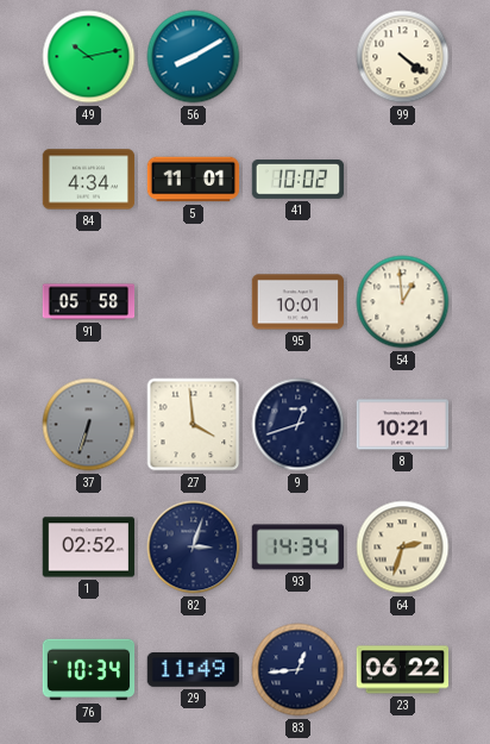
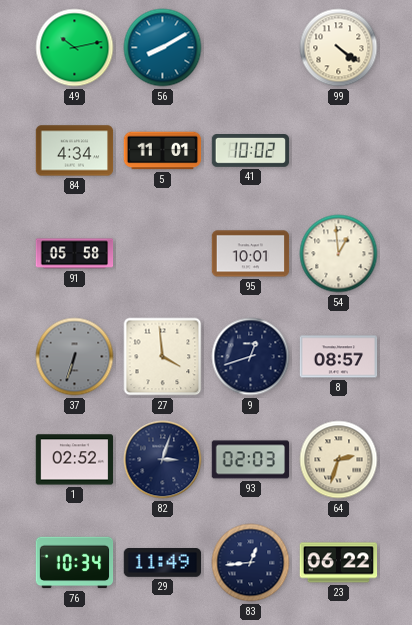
8: 10:21 -> 08:57
93: 14:34 -> 02:03
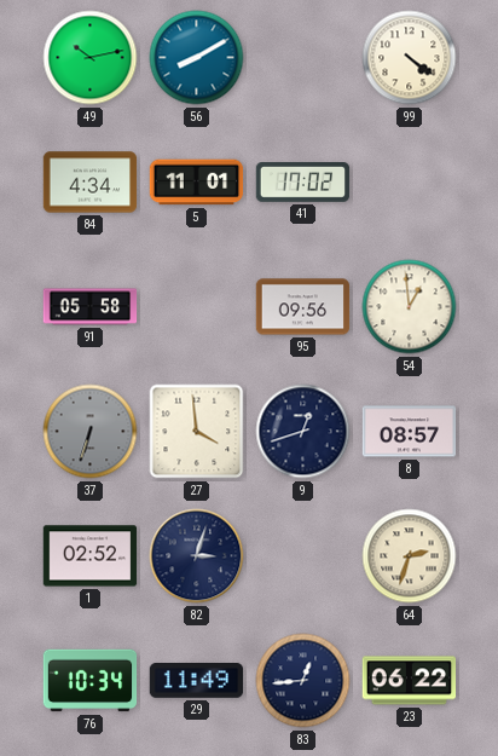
41: 10:02 -> 17:02
95: 10:01 -> 09:56
93: 02:03 -> none
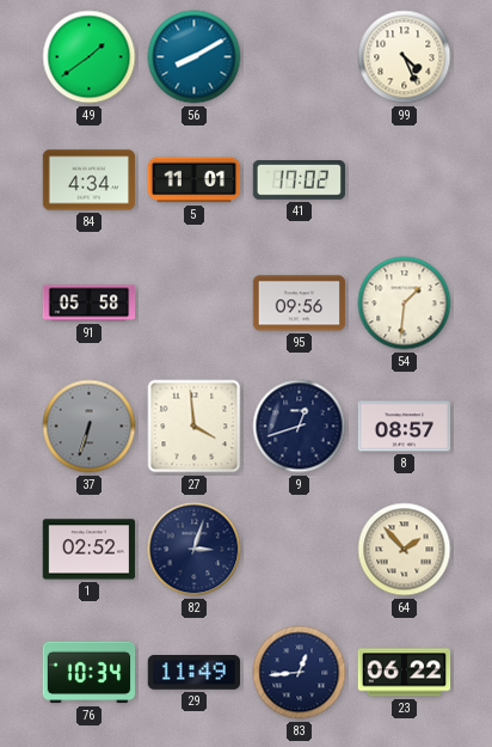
49: 10:13 -> 1:39
99: 4:21 -> 4:26
54: 12:59 -> 1:31
64: 2:33 -> 1:53
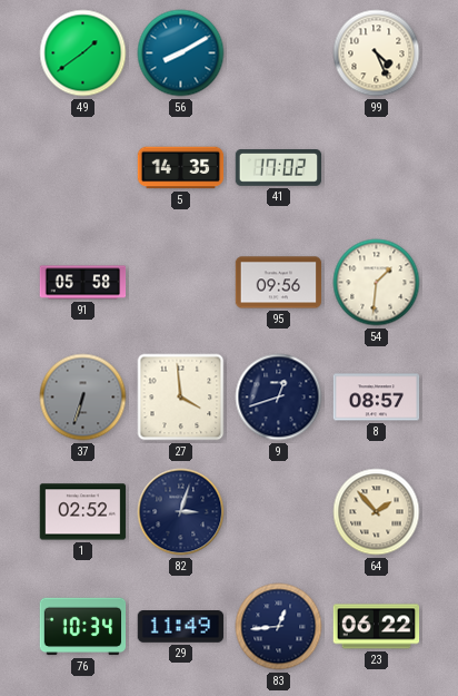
84: 4:34 -> none
5: 11:01 -> 14:35
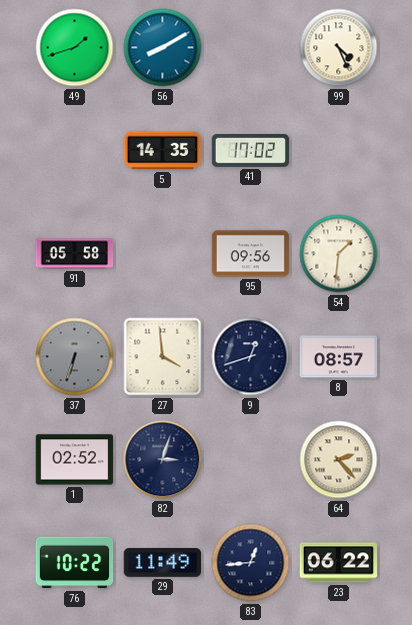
49: 1:39 -> 1:42
64: 1:53 -> 2:23
76: 10:34 -> 10:22
